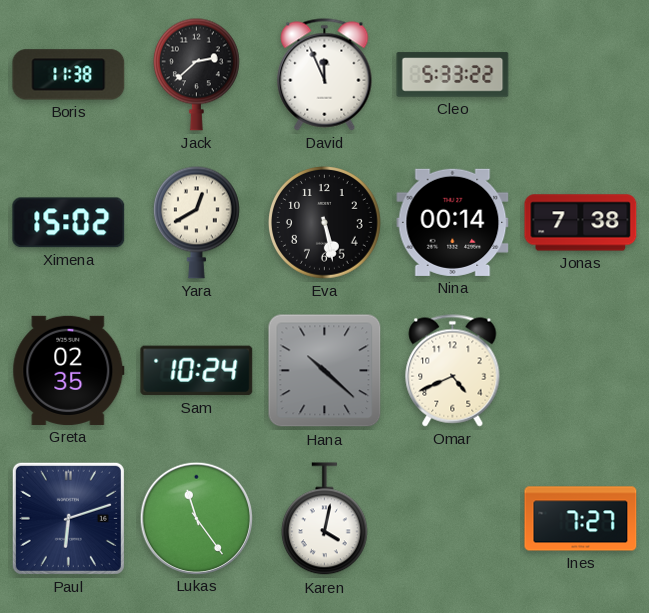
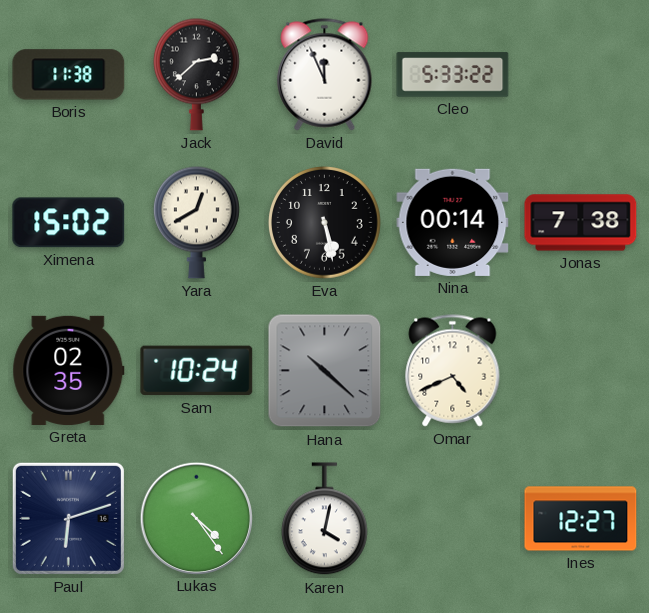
Lukas: 11:24 -> 4:24
Ines: 7:27 -> 12:27
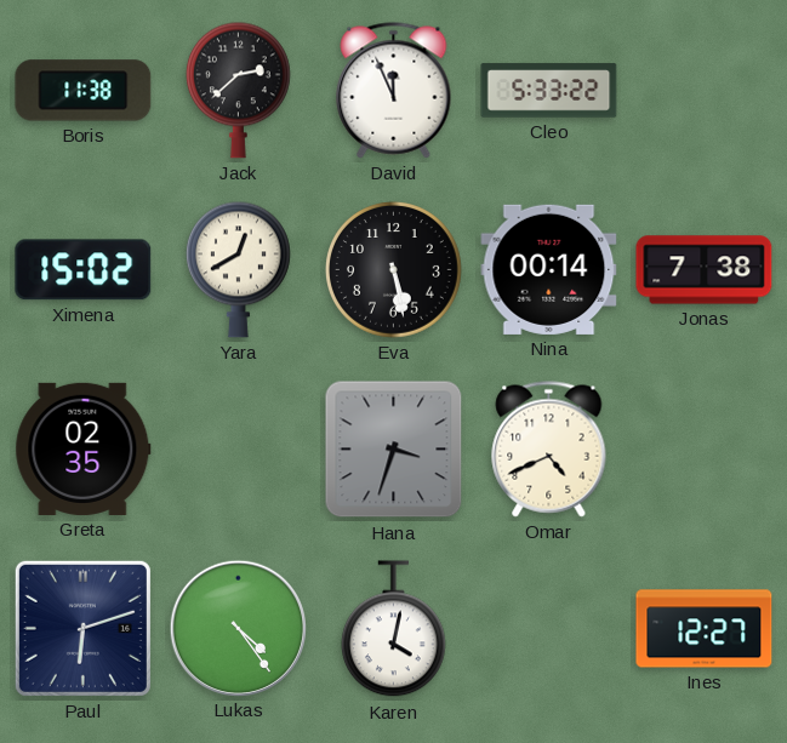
Sam: 10:24 -> none
Hana: 10:22 -> 3:33
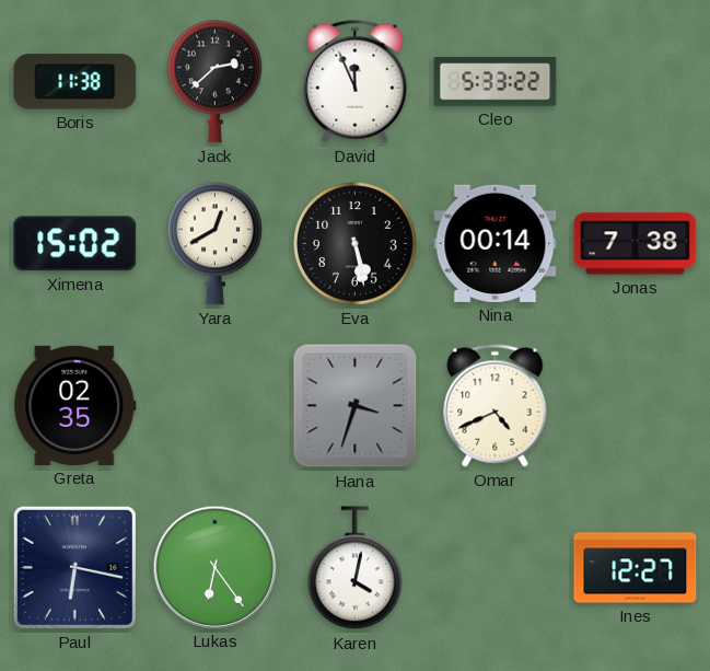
Paul: 6:12 -> 6:17
Lukas: 4:24 -> 6:24
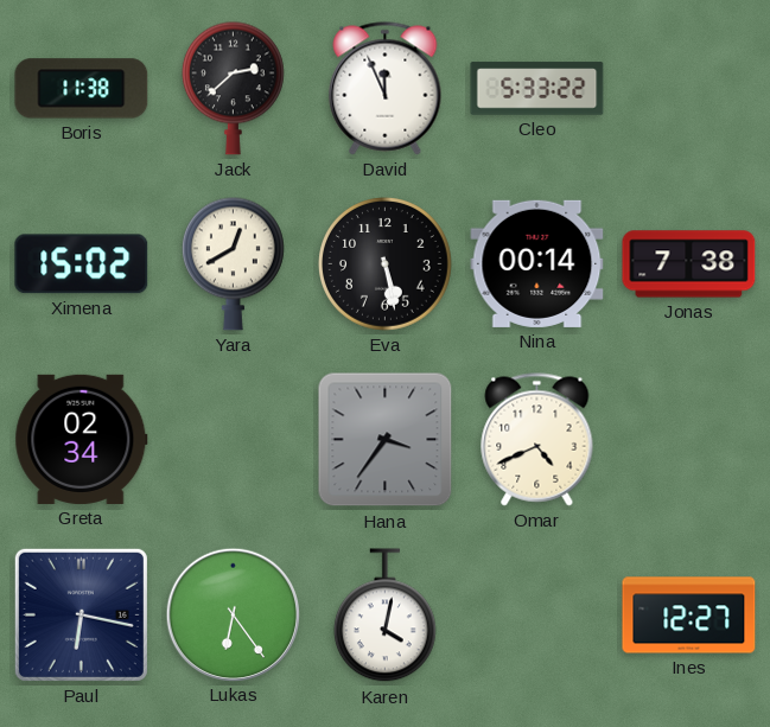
Greta: 02:35 -> 02:34
Hana: 3:33 -> 3:36
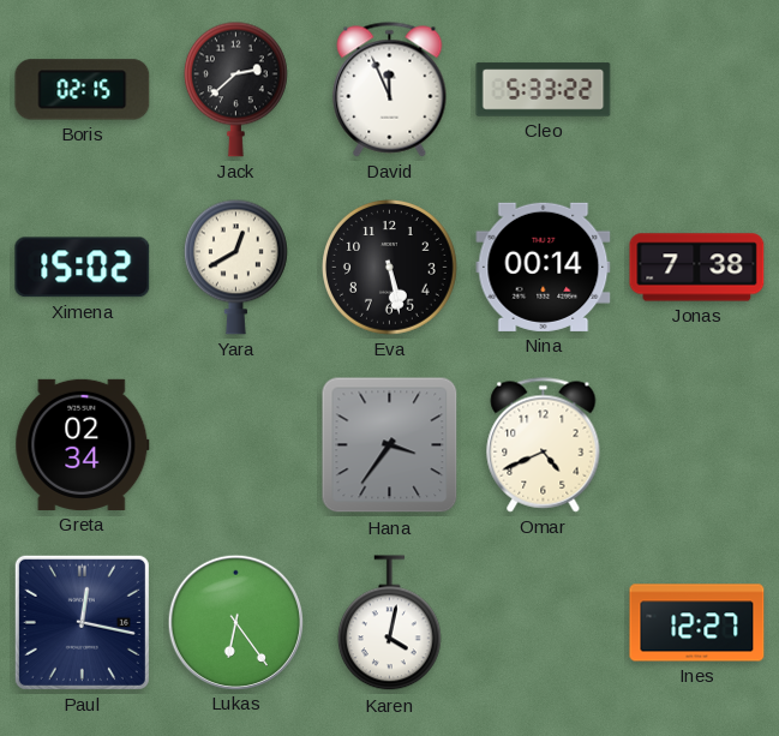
Boris: 11:38 -> 02:15
Paul: 6:17 -> 12:17
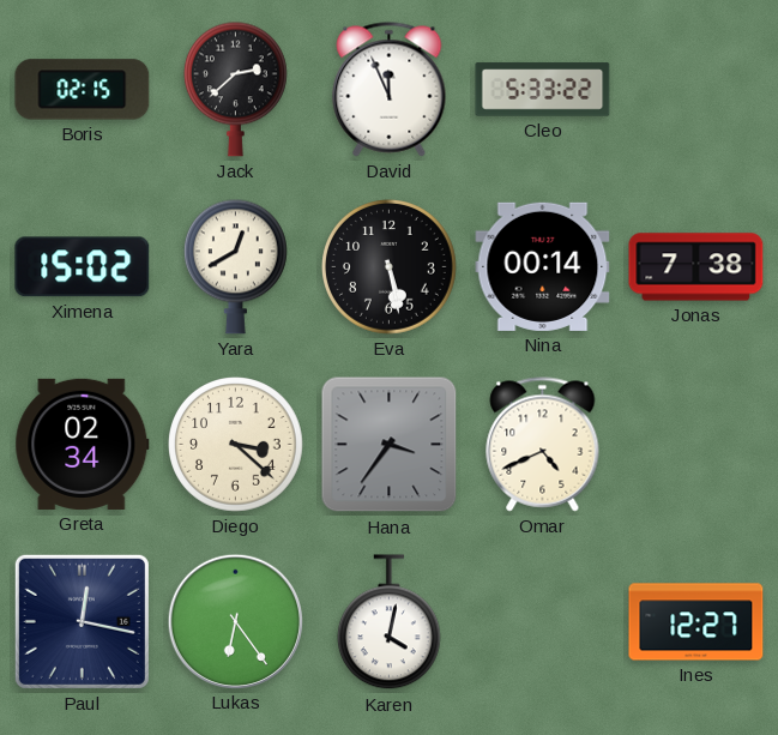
Diego: none -> 3:22
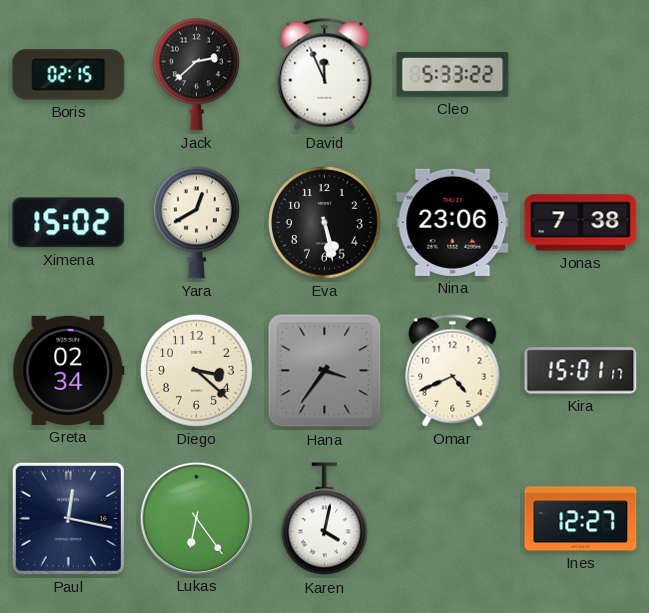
Nina: 00:14 -> 23:06
Kira: none -> 15:01
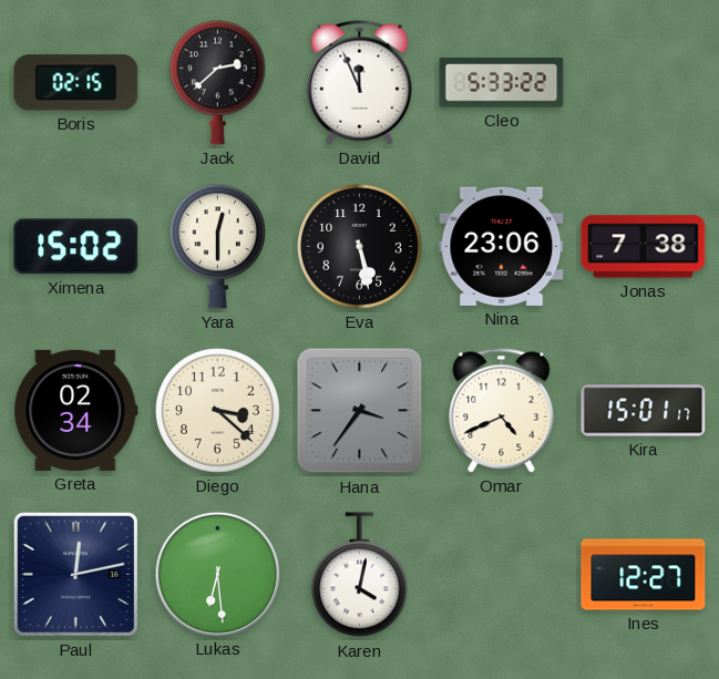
Yara: 12:40 -> 12:30
Paul: 12:17 -> 12:13
Lukas: 6:24 -> 6:29
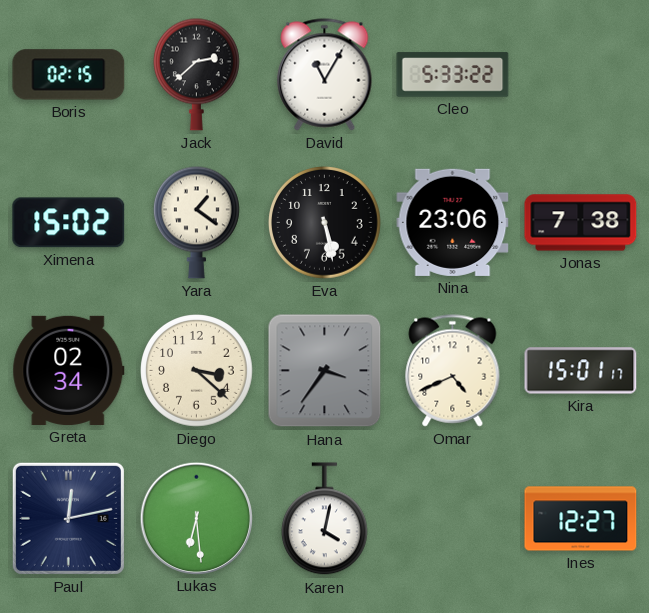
David: 11:56 -> 11:05
Yara: 12:30 -> 1:21
